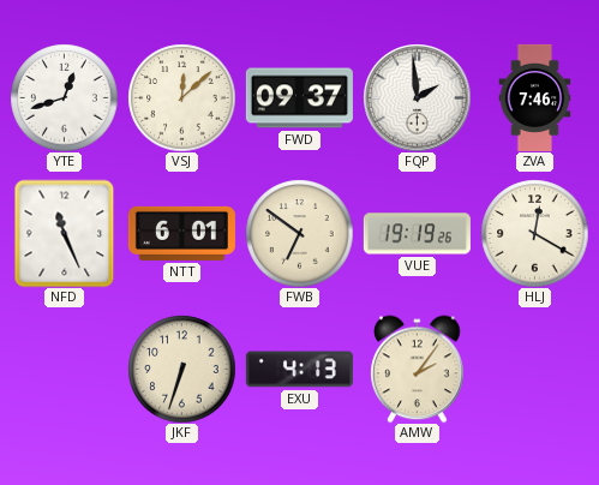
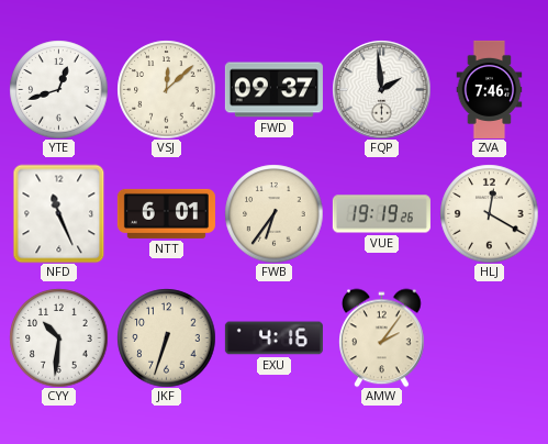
FWB: 6:51 -> 6:36
CYY: none -> 10:31
EXU: 4:13 -> 4:16
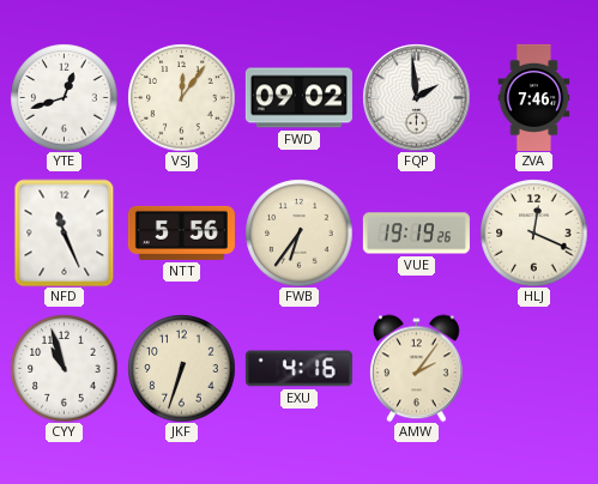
VSJ: 12:08 -> 12:06
FWD: 09:37 -> 09:02
NTT: 6:01 -> 5:56
HLJ: 12:20 -> 12:19
CYY: 10:31 -> 10:57
